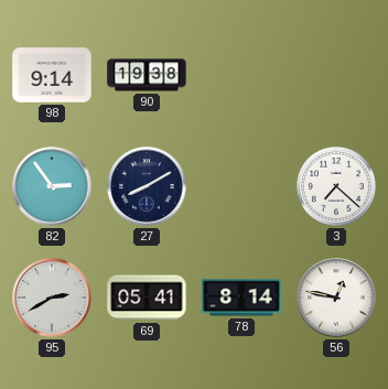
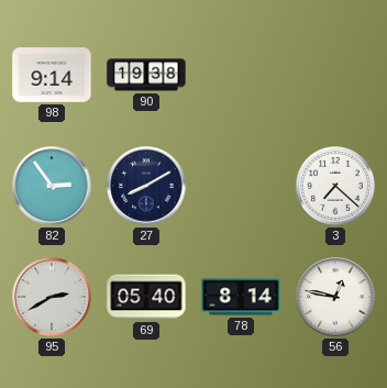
69: 05:41 -> 05:40
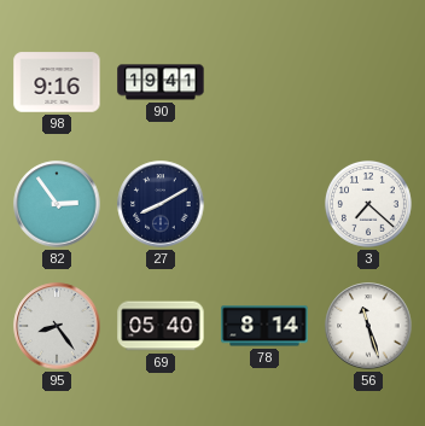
98: 9:14 -> 9:16
90: 19:38 -> 19:41
95: 2:40 -> 8:24
56: 12:47 -> 11:27
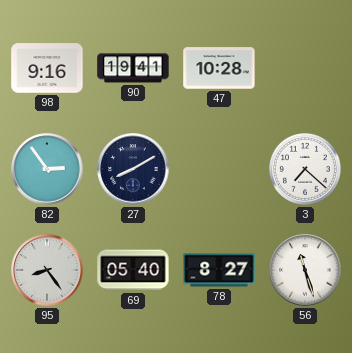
47: none -> 10:28
78: 8:14 -> 8:27
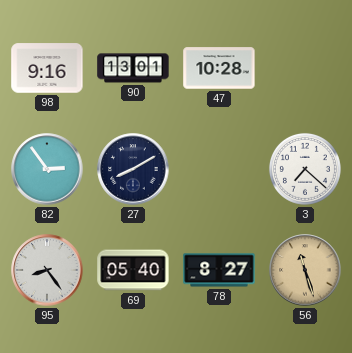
90: 19:41 -> 13:01
56 dial: white -> champagne
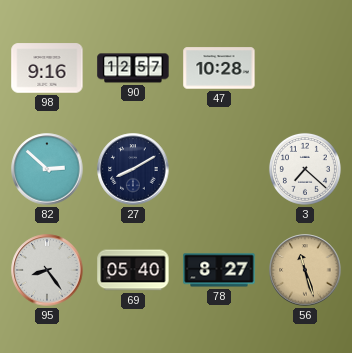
90: 13:01 -> 12:57
82: 2:54 -> 2:52
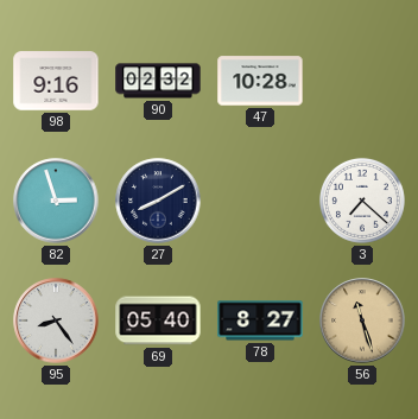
90: 12:57 -> 02:32
82: 2:52 -> 2:57
